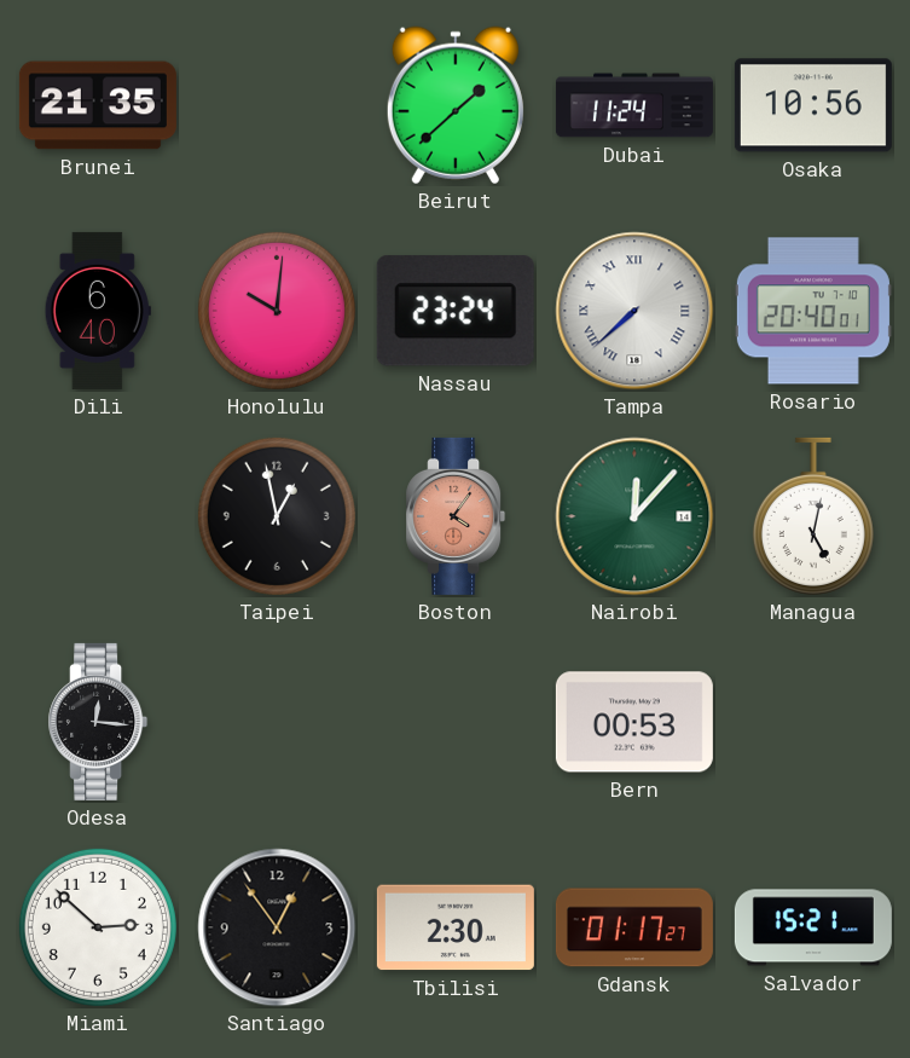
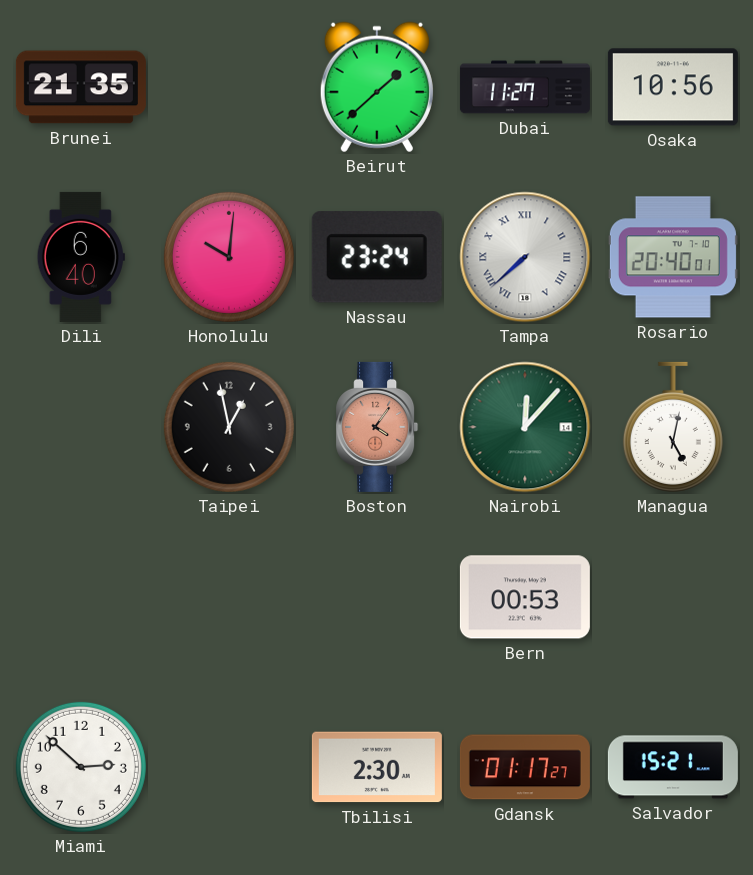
Dubai: 11:24 -> 11:27
Odesa: 12:16 -> none
Santiago: 12:54 -> none
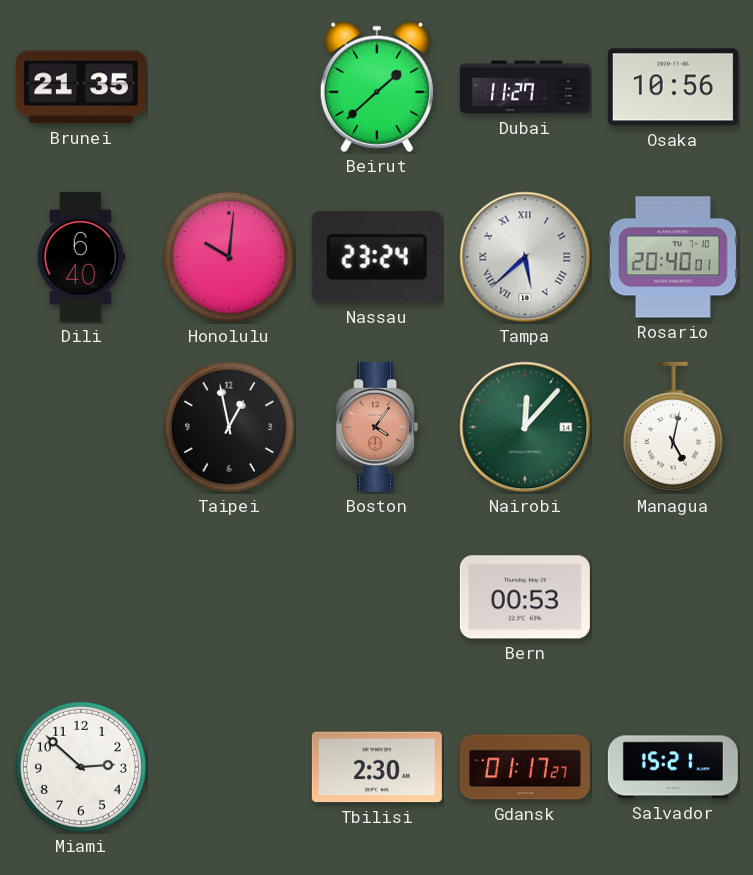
Tampa: 7:38 -> 5:38
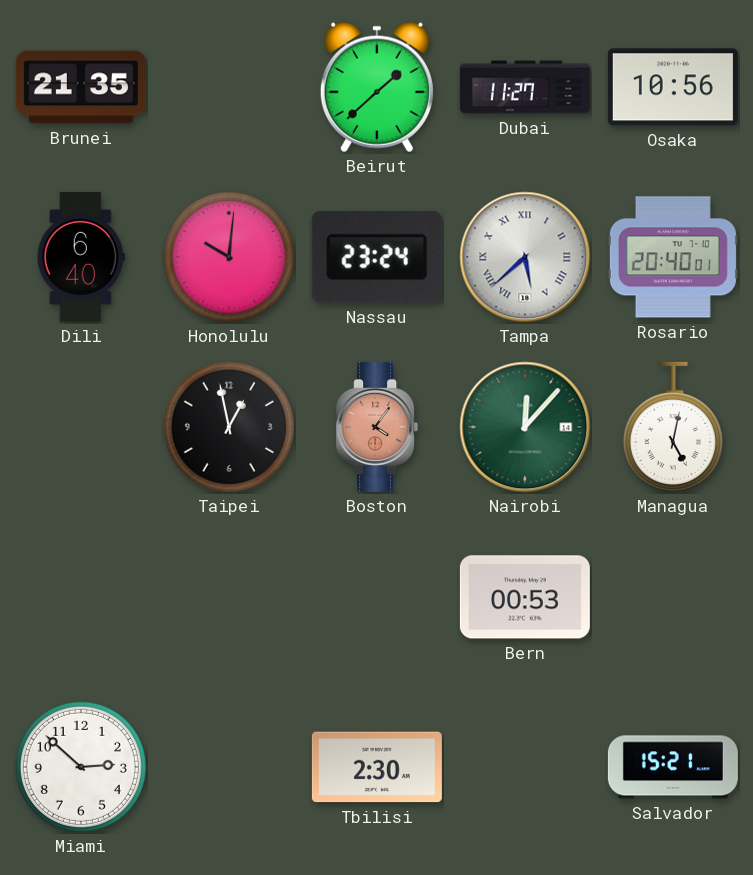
Gdansk: 01:17 -> none
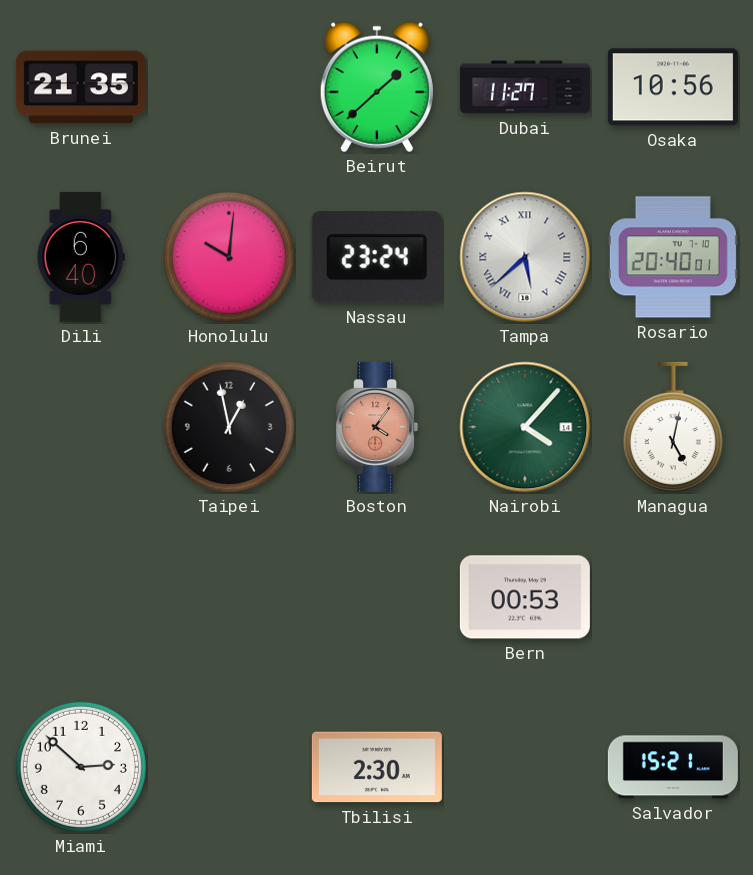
Nairobi: 12:07 -> 4:07
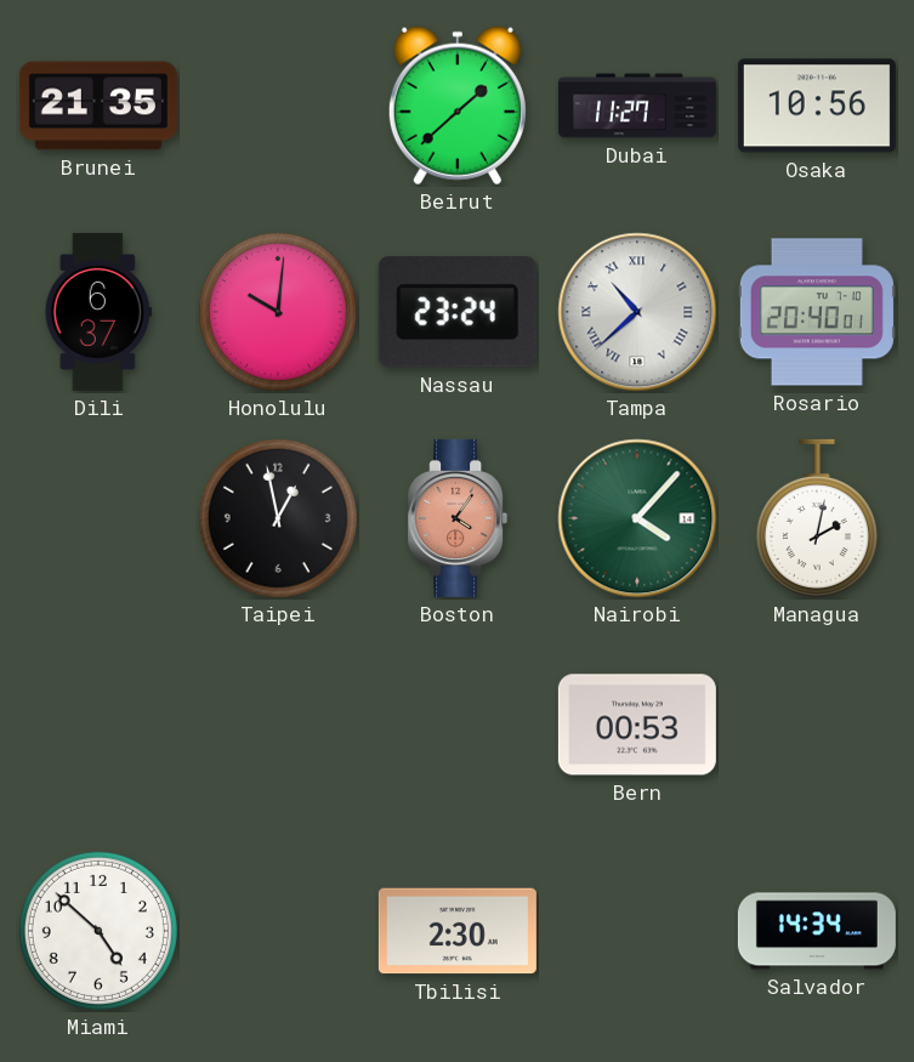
Dili: 6:40 -> 6:37
Tampa: 5:38 -> 10:38
Managua: 5:02 -> 2:02
Miami: 2:52 -> 4:52
Salvador: 15:21 -> 14:34
